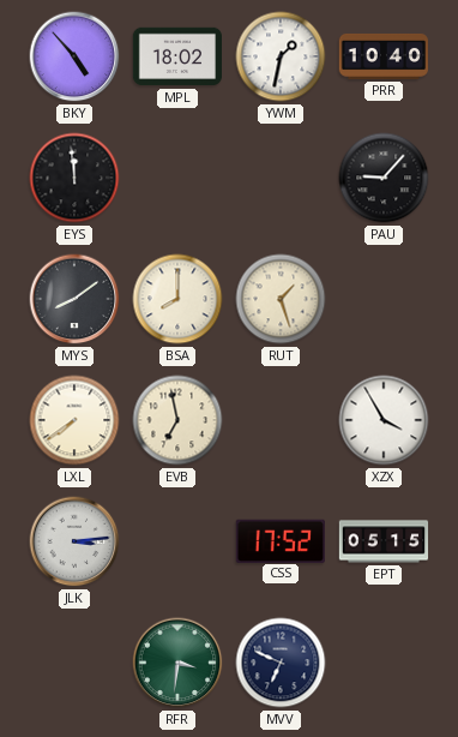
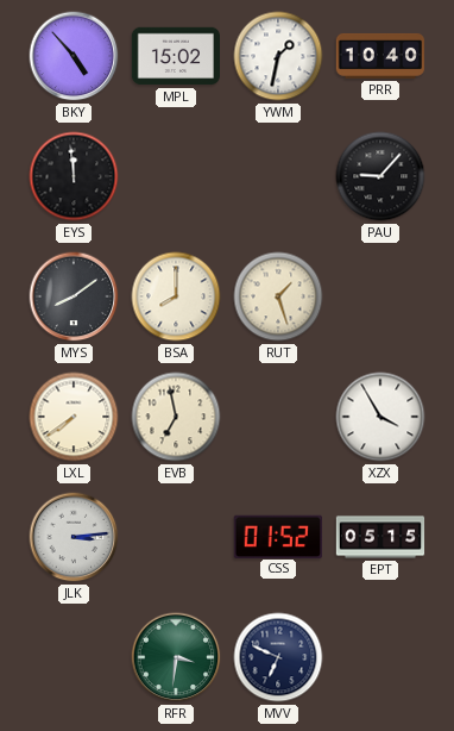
MPL: 18:02 -> 15:02
CSS: 17:52 -> 01:52
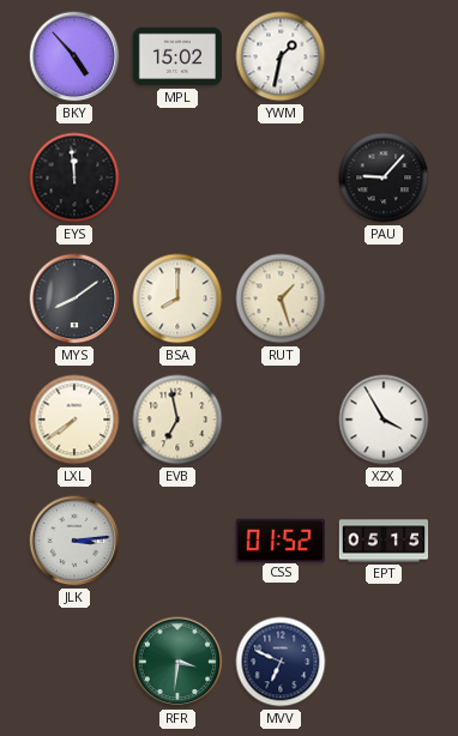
PRR: 10:40 -> none
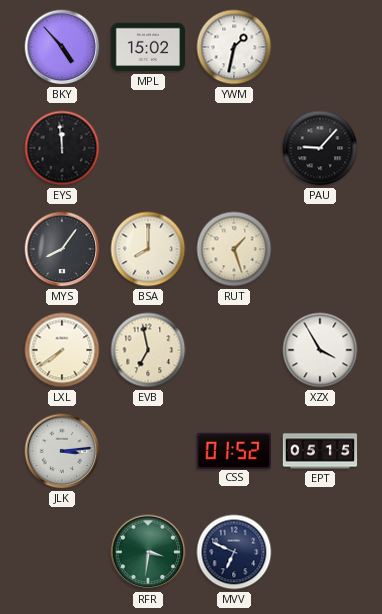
MYS: 8:09 -> 8:06
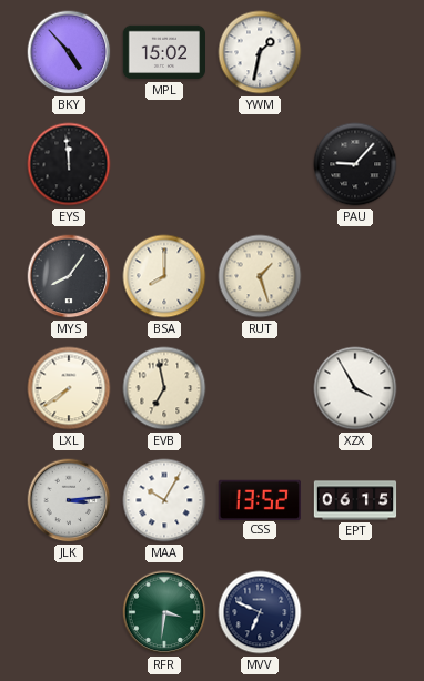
MAA: none -> 10:05
CSS: 01:52 -> 13:52
EPT: 05:15 -> 06:15
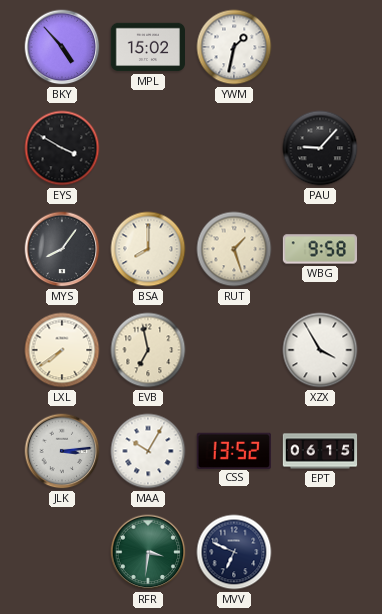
EYS: 11:59 -> 3:50
WBG: none -> 9:58
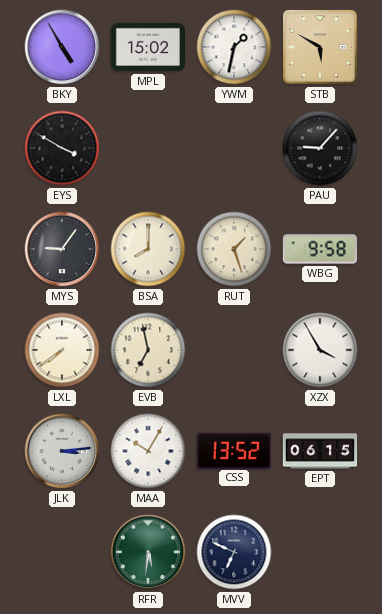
BKY: 4:53 -> 4:55
STB: none -> 5:50
MYS: 8:06 -> 9:06
RFR: 3:31 -> 5:31
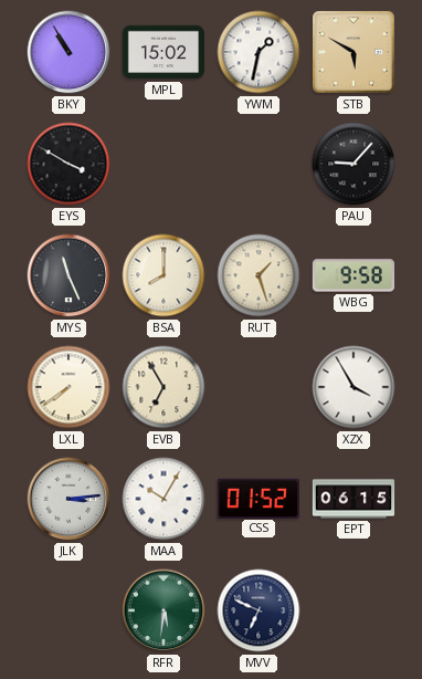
BKY: 4:55 -> 10:55
MYS: 9:06 -> 11:26
EVB: 6:58 -> 6:55
CSS: 13:52 -> 01:52
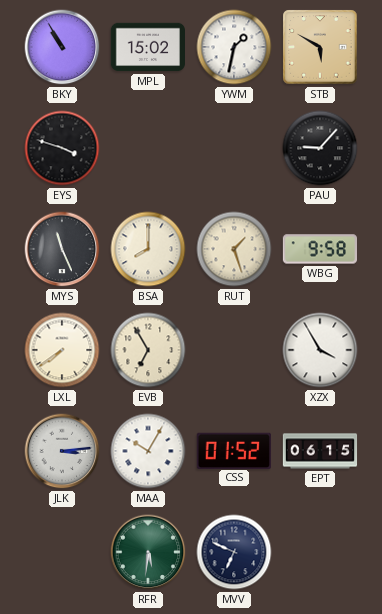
EYS: 3:50 -> 3:48
